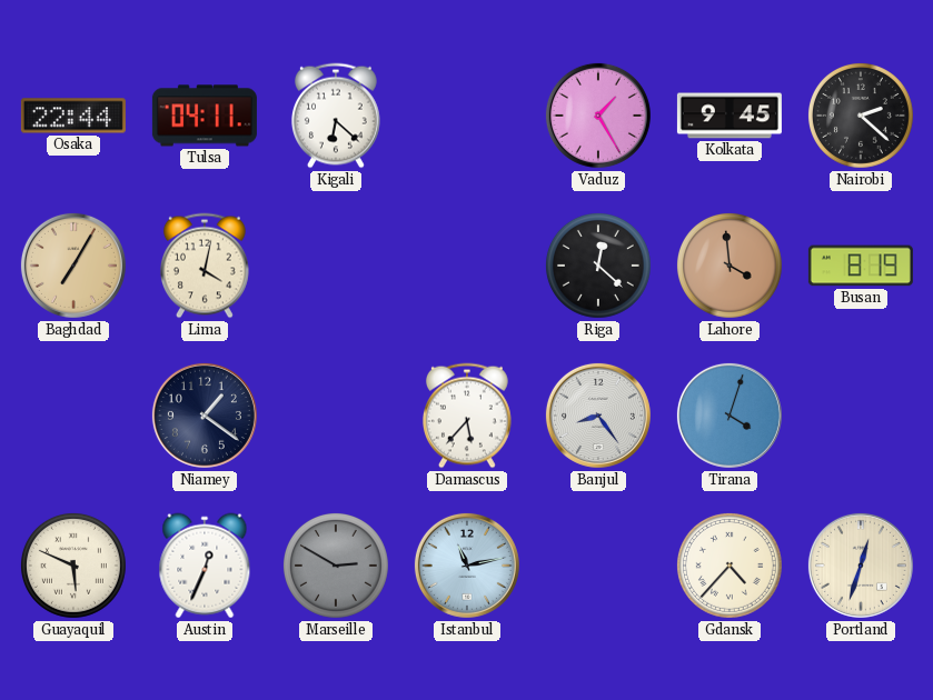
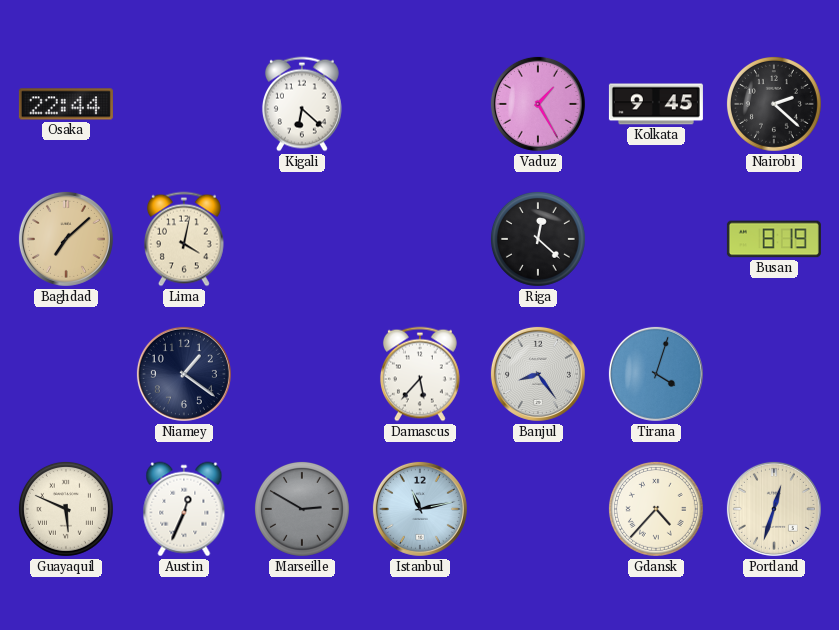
Tulsa: 04:11 -> none
Baghdad: 7:05 -> 7:08
Lahore: 3:59 -> none
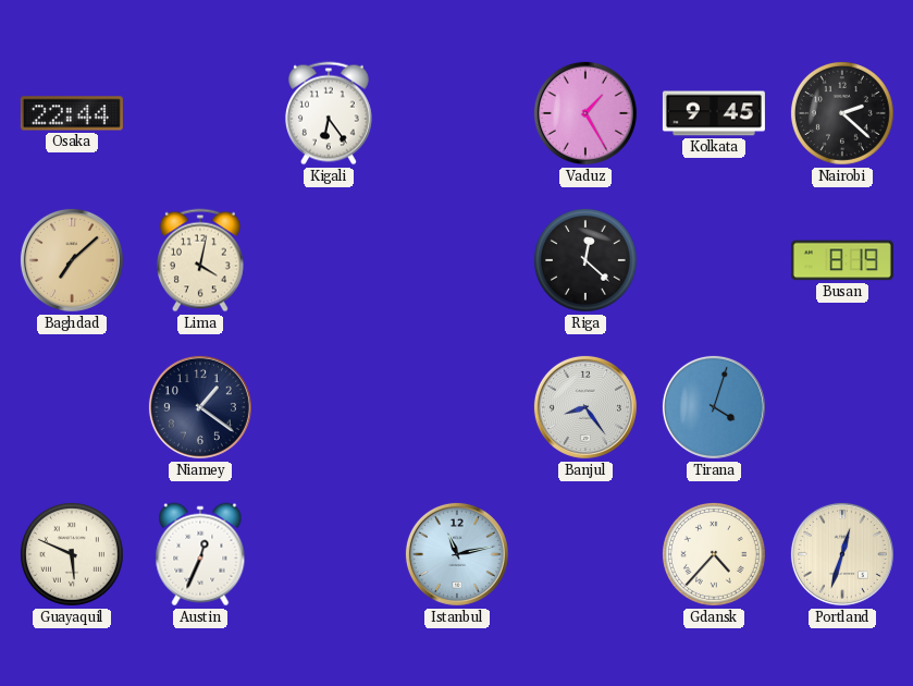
Kigali: 6:22 -> 6:24
Damascus: 5:37 -> none
Marseille: 2:50 -> none
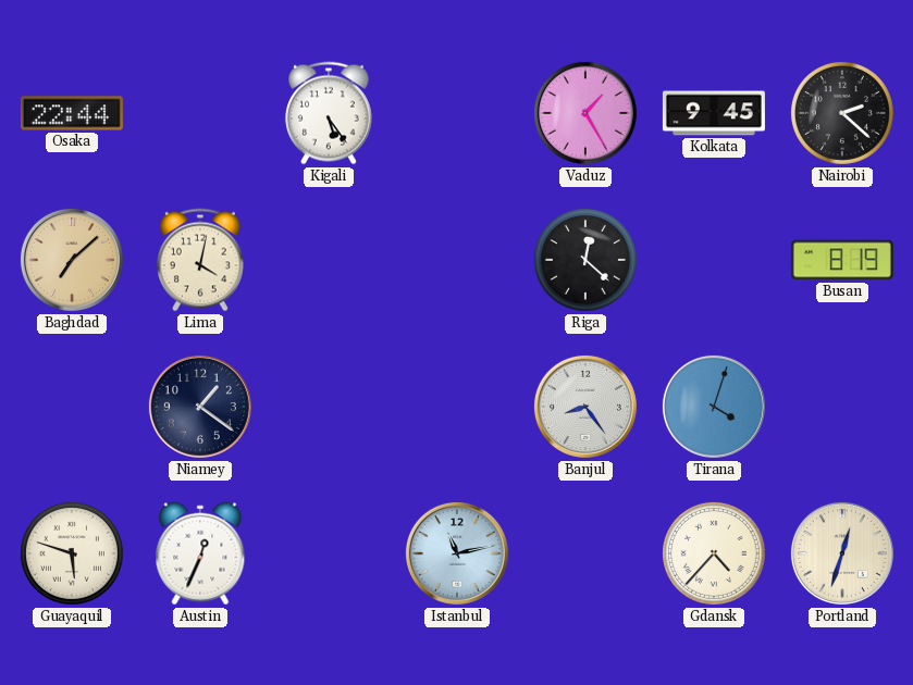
Kigali: 6:24 -> 5:24
Guayaquil: 5:49 -> 5:48
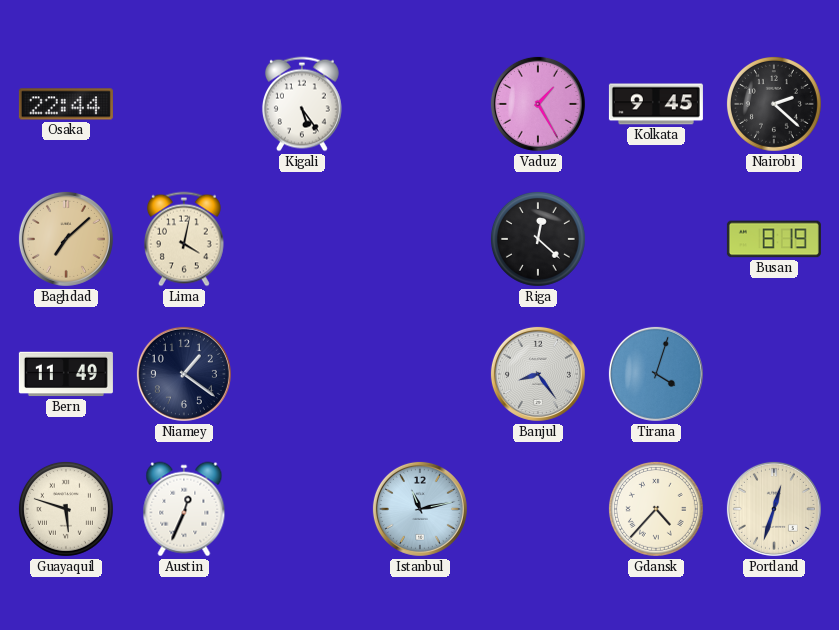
Bern: none -> 11:49
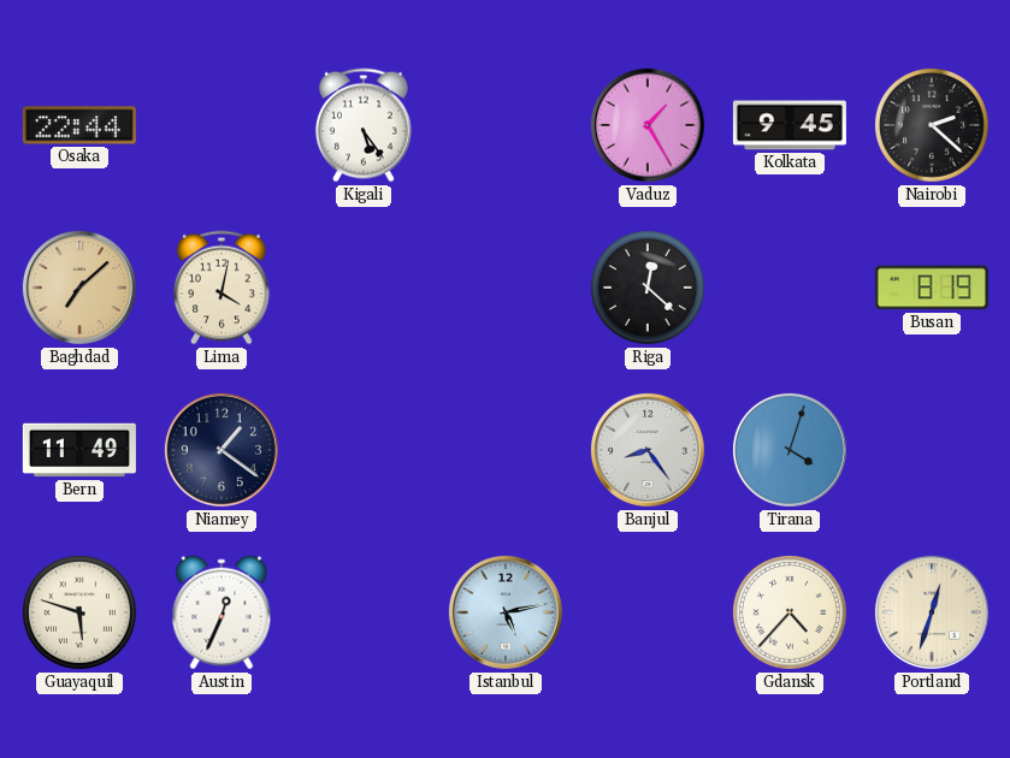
Istanbul: 11:13 -> 5:13
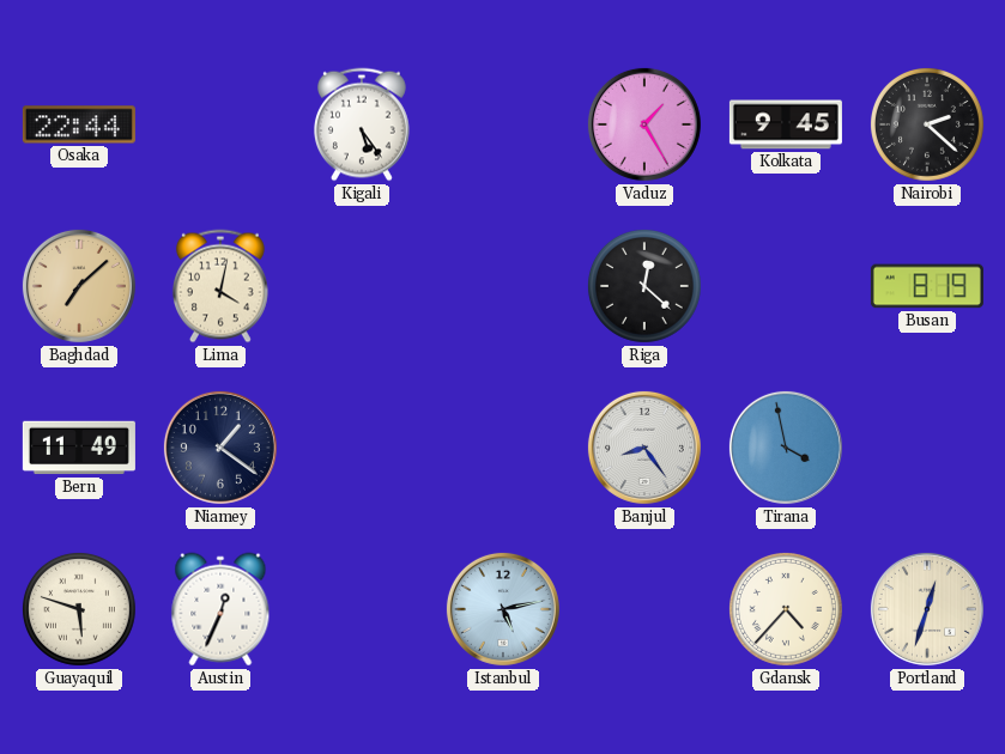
Tirana: 4:03 -> 3:58
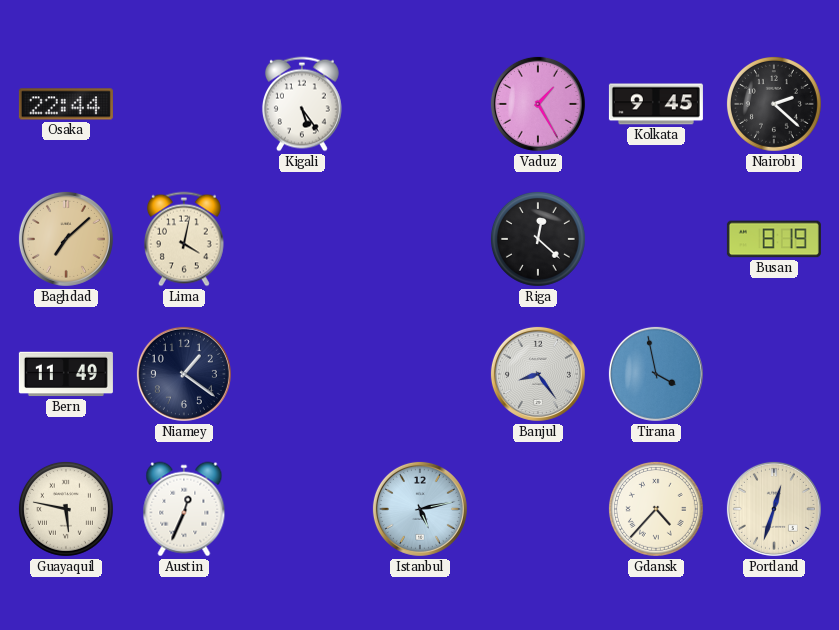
Guayaquil: 5:48 -> 5:47
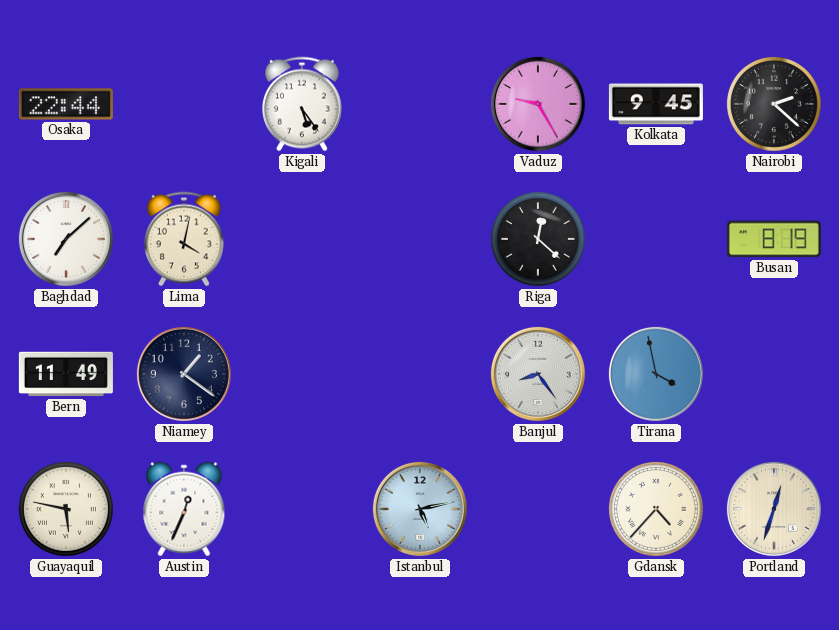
Vaduz: 1:25 -> 9:25
Baghdad dial: champagne -> white
